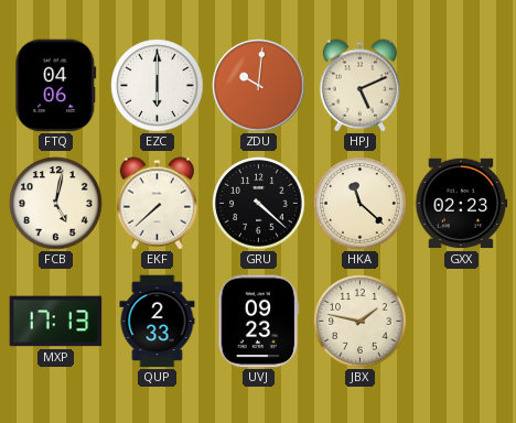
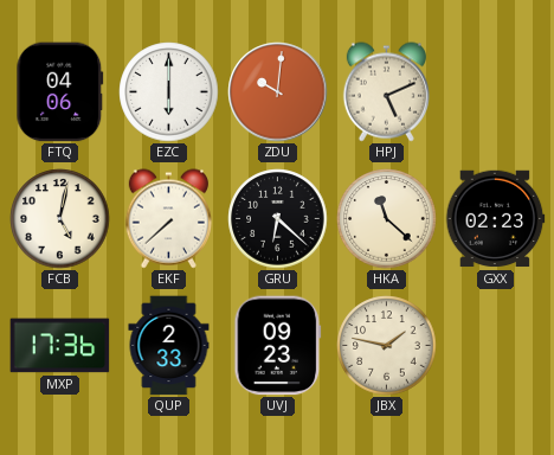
GRU: 4:22 -> 6:22
MXP: 17:13 -> 17:36
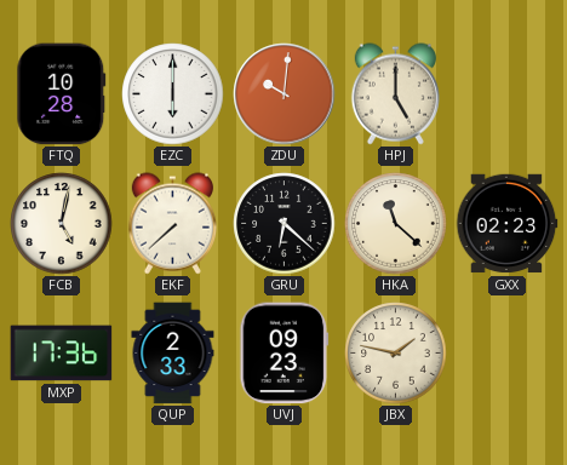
FTQ: 04:06 -> 10:28
HPJ: 5:11 -> 5:00
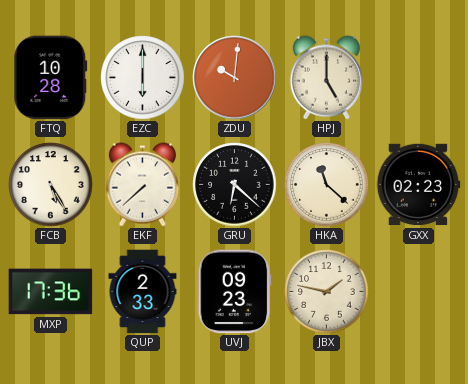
FCB: 5:02 -> 5:25
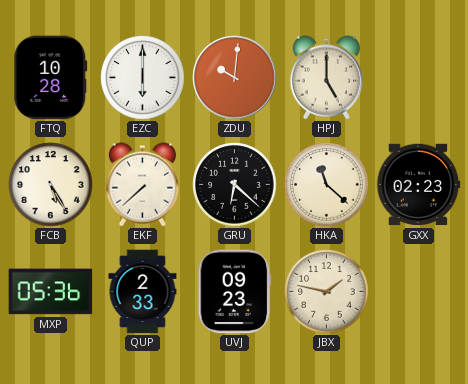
MXP: 17:36 -> 05:36
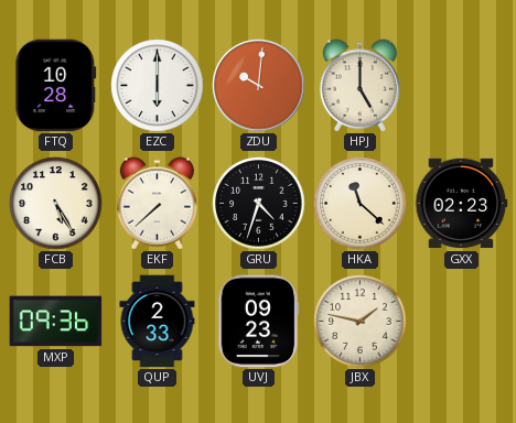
GRU: 6:22 -> 4:33
MXP: 05:36 -> 09:36
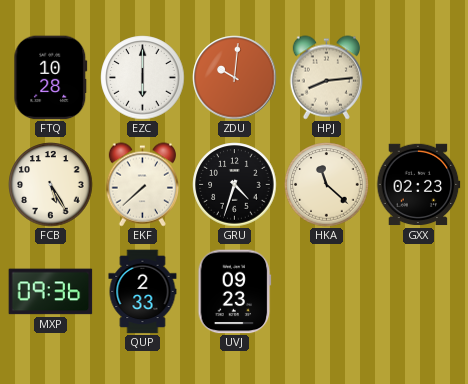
HPJ: 5:00 -> 8:14
JBX: 1:47 -> none
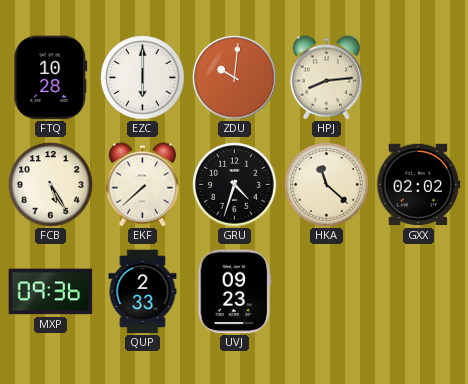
GXX: 02:23 -> 02:02
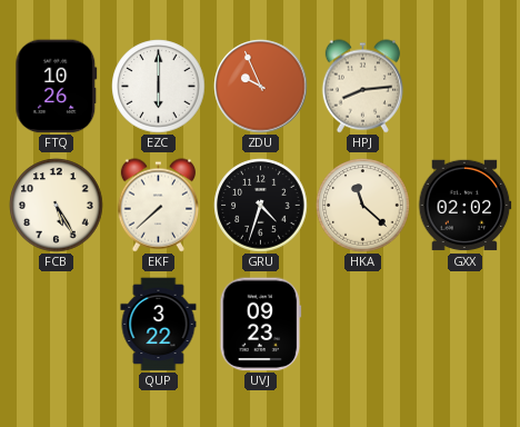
FTQ: 10:28 -> 10:26
ZDU: 10:01 -> 9:56
MXP: 09:36 -> none
QUP: 2:33 -> 3:22
